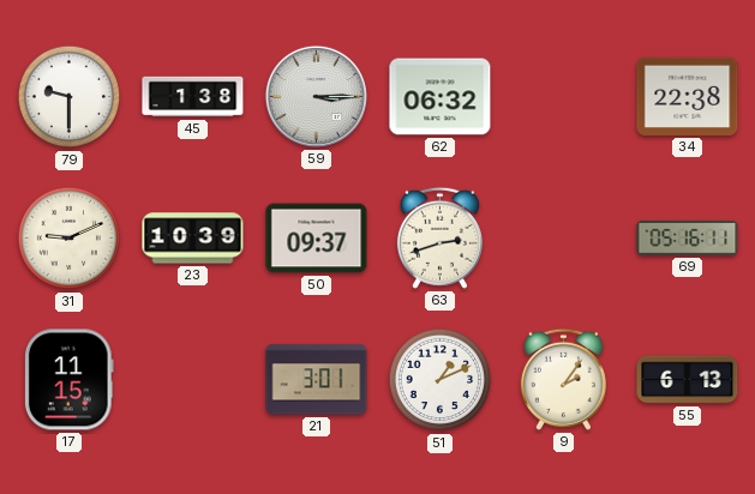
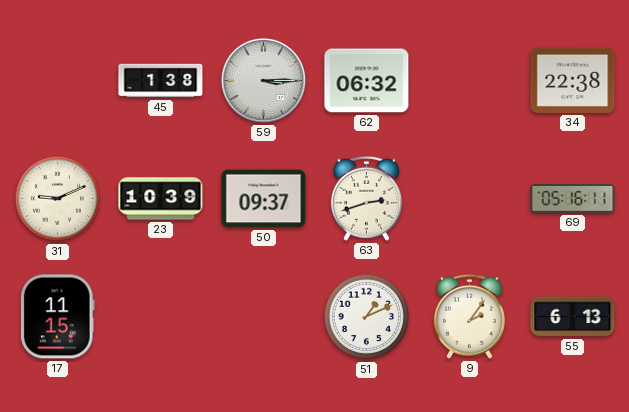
79: 9:30 -> none
21: 3:01 -> none
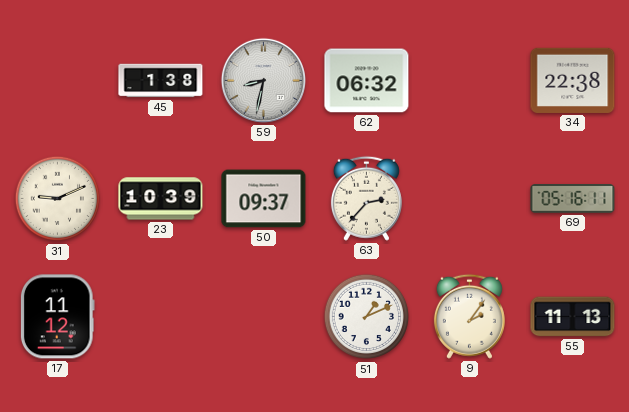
59: 3:15 -> 8:32
63: 2:42 -> 2:37
17: 11:15 -> 11:12
55: 6:13 -> 11:13
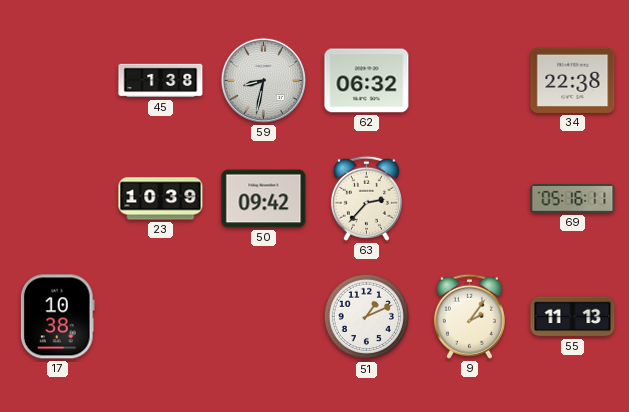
31: 9:11 -> none
50: 09:37 -> 09:42
17: 11:12 -> 10:38
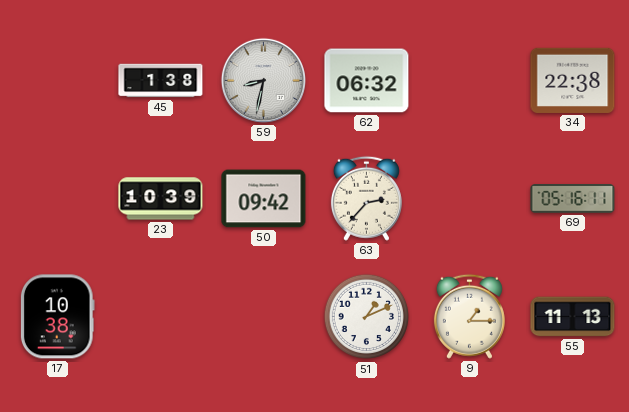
9: 2:06 -> 1:15
